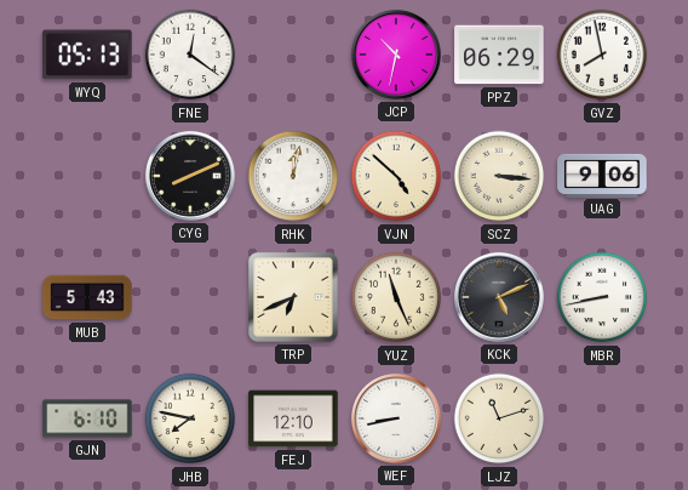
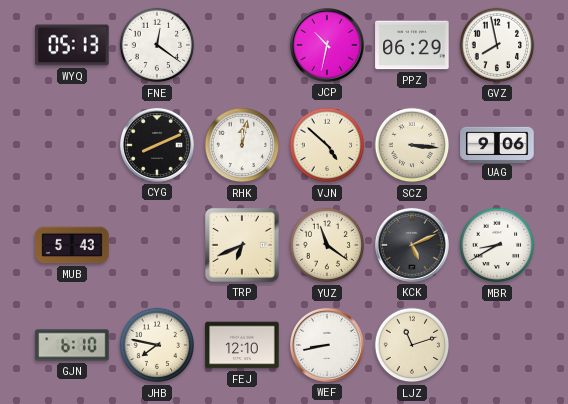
YUZ: 11:26 -> 11:21
MBR: 8:43 -> 8:40
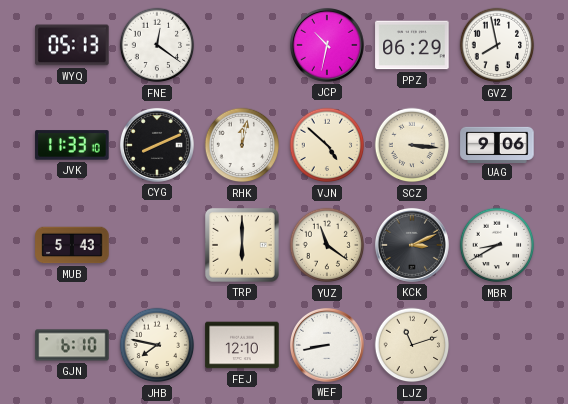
JVK: none -> 11:33
TRP: 6:41 -> 6:00
KCK: 5:11 -> 3:11
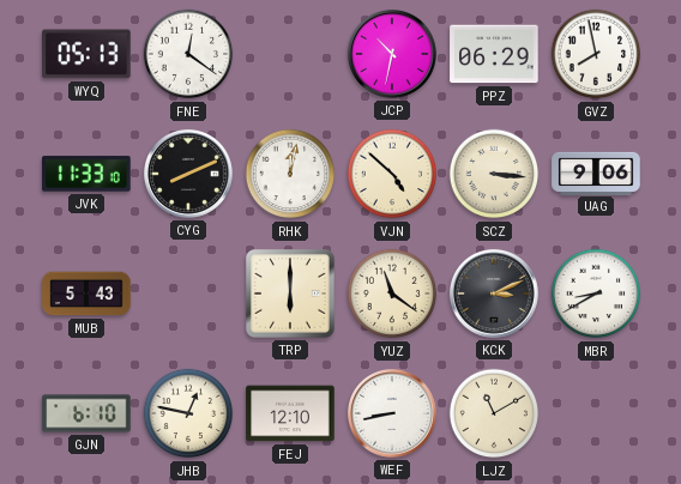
JHB: 7:47 -> 12:47
LJZ: 11:12 -> 11:10
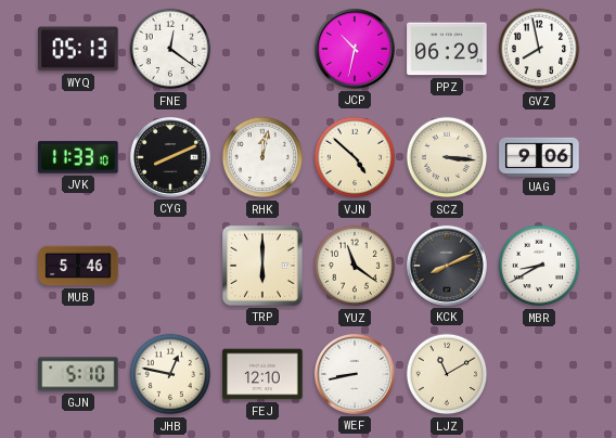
MUB: 5:43 -> 5:46
KCK: 3:11 -> 8:11
GJN: 6:10 -> 5:10
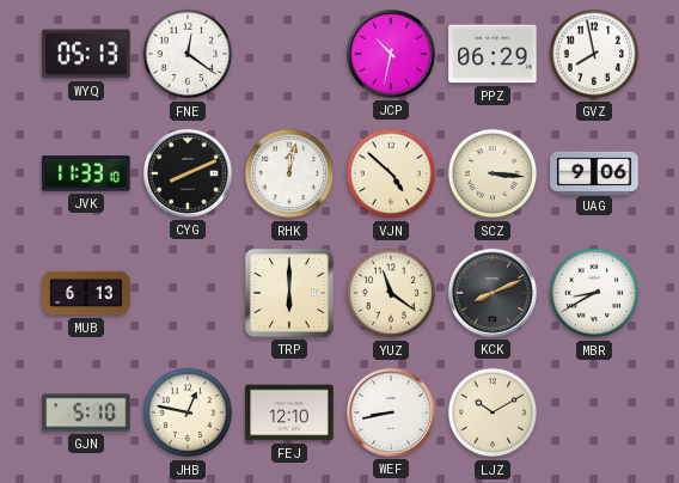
MUB: 5:46 -> 6:13
LJZ: 11:10 -> 10:10
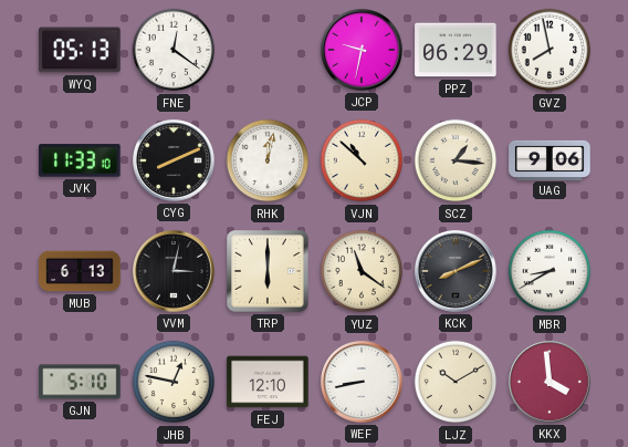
JCP: 10:32 -> 9:32
VJN: 4:52 -> 10:52
SCZ: 3:16 -> 1:16
VVM: none -> 3:02
KKX: none -> 3:59
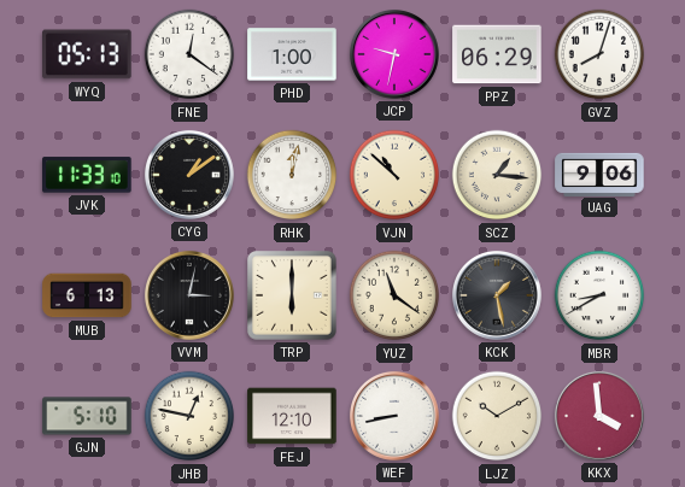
PHD: none -> 1:00
GVZ: 7:58 -> 8:03
CYG: 8:11 -> 1:09
KCK: 8:11 -> 1:28
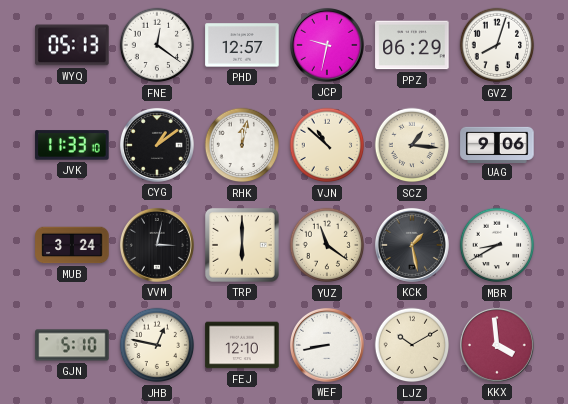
PHD: 1:00 -> 12:57
MUB: 6:13 -> 3:24
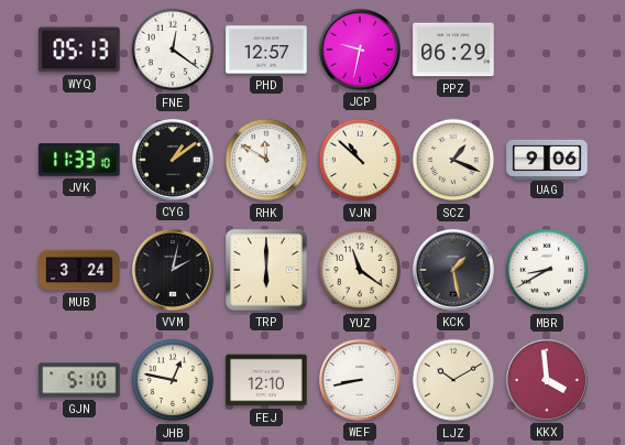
GVZ: 8:03 -> none
RHK: 12:02 -> 11:50
SCZ: 1:16 -> 1:19
VVM: 3:02 -> 2:02
